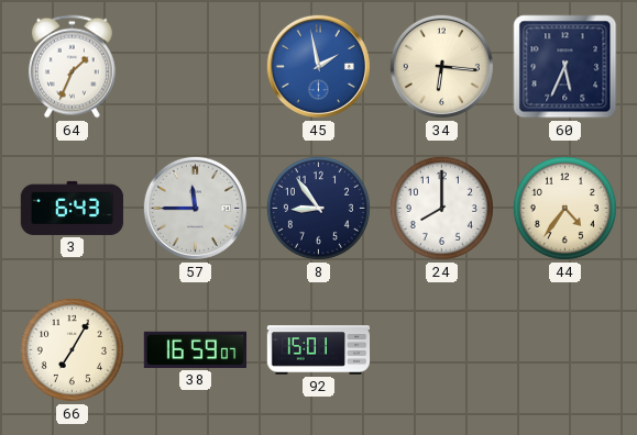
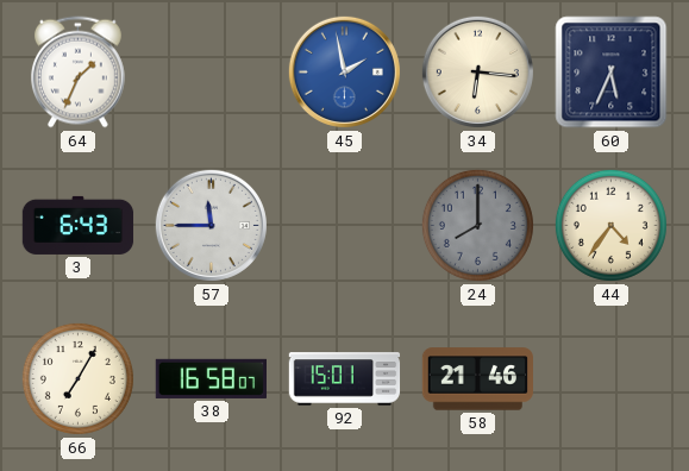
8: 8:54 -> none
24 dial: white -> grey
38: 16:59 -> 16:58
58: none -> 21:46
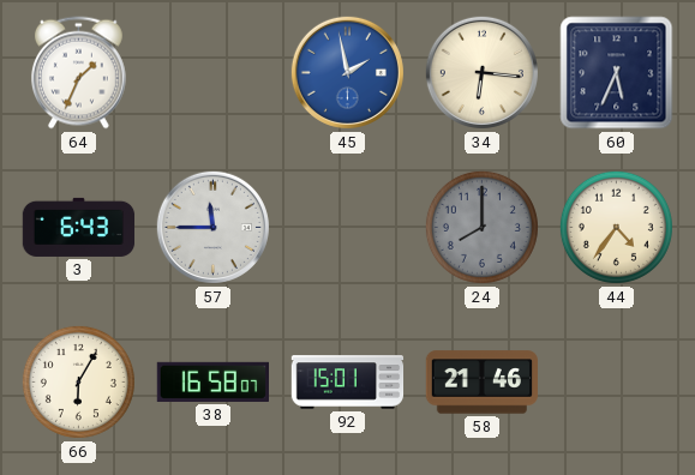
66: 7:05 -> 6:05
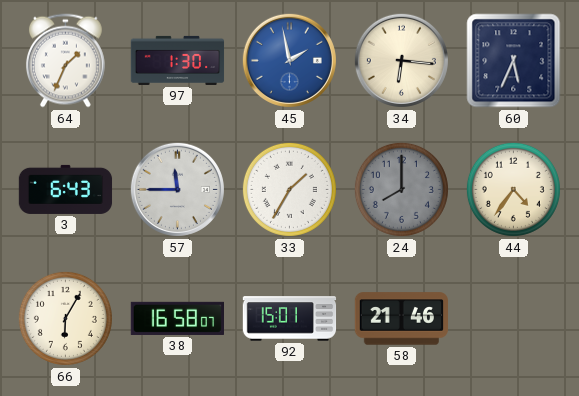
97: none -> 1:30
33: none -> 1:35
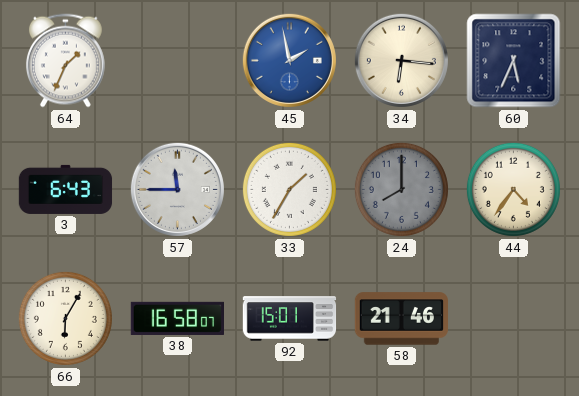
97: 1:30 -> none
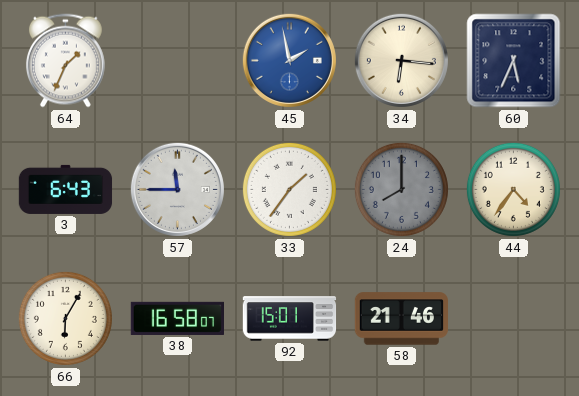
33: 1:35 -> 1:36
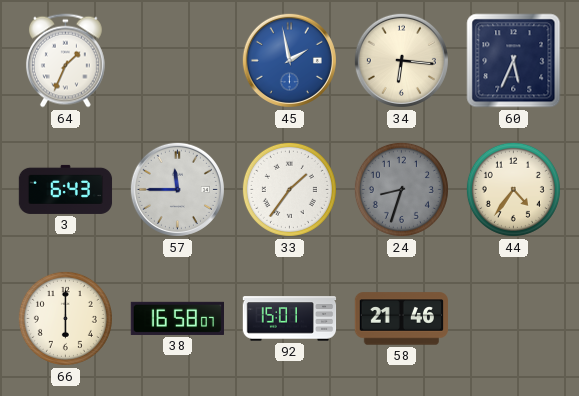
24: 8:00 -> 8:33
66: 6:05 -> 6:00
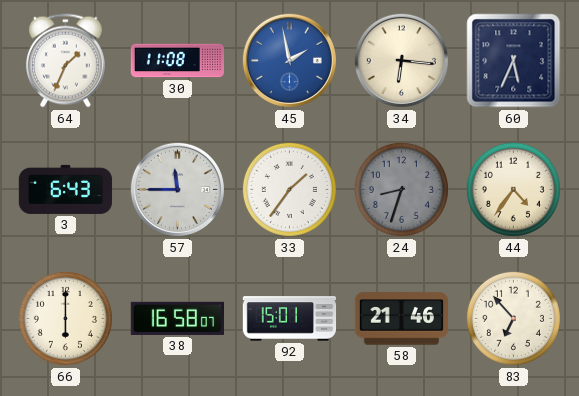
30: none -> 11:08
83: none -> 6:53
